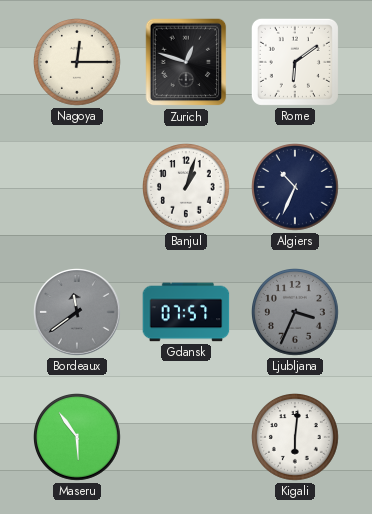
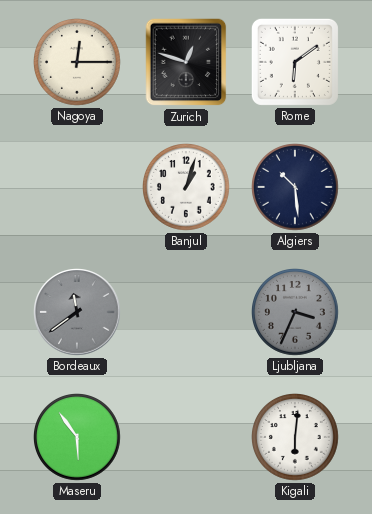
Algiers: 10:34 -> 10:29
Gdansk: 07:57 -> none
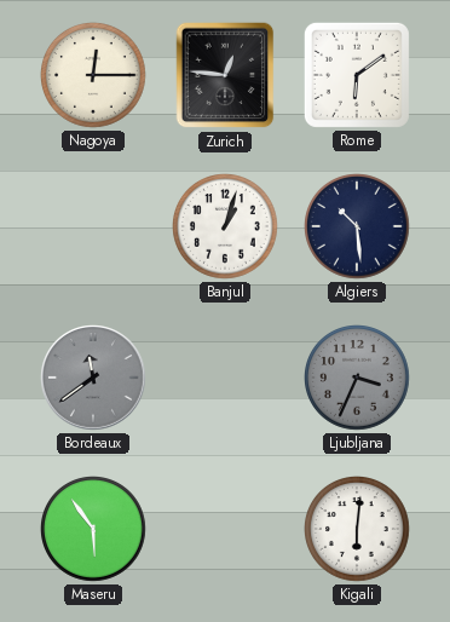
Zurich: 12:48 -> 12:46
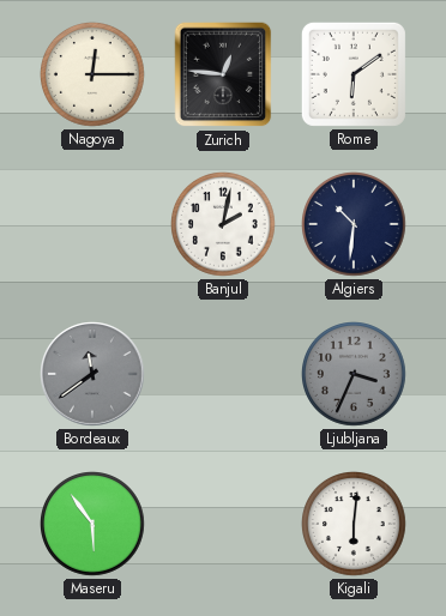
Banjul: 1:03 -> 2:02
Algiers: 10:29 -> 10:31
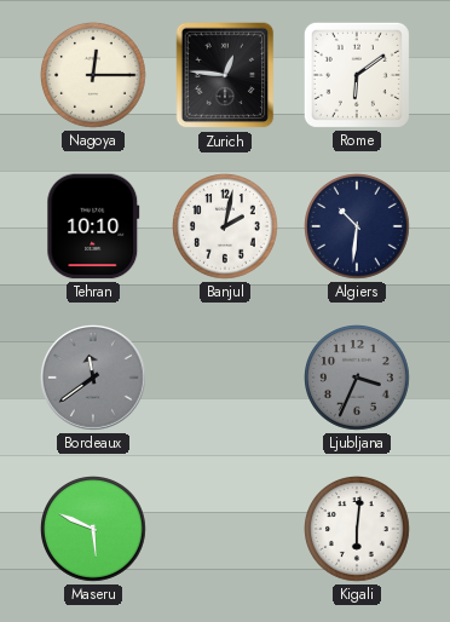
Tehran: none -> 10:10
Maseru: 5:54 -> 5:49
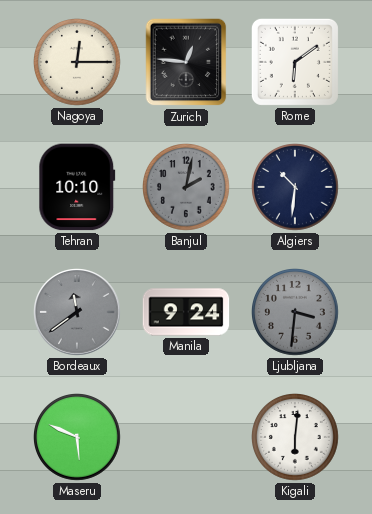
Banjul dial: white -> grey
Manila: none -> 9:24
Ljubljana: 3:34 -> 3:31
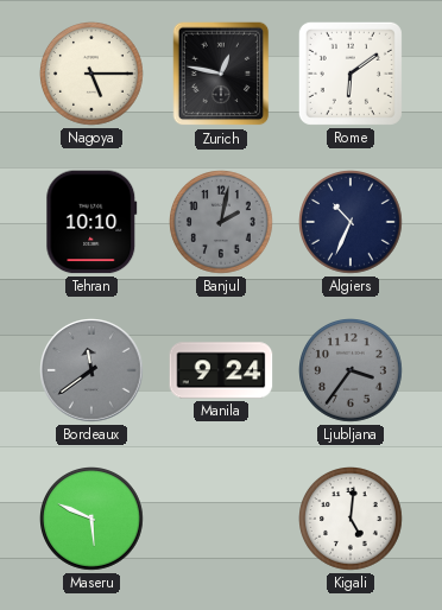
Nagoya: 12:15 -> 5:15
Zurich: 12:46 -> 12:47
Algiers: 10:31 -> 10:34
Ljubljana: 3:31 -> 3:36
Kigali: 6:01 -> 5:01
